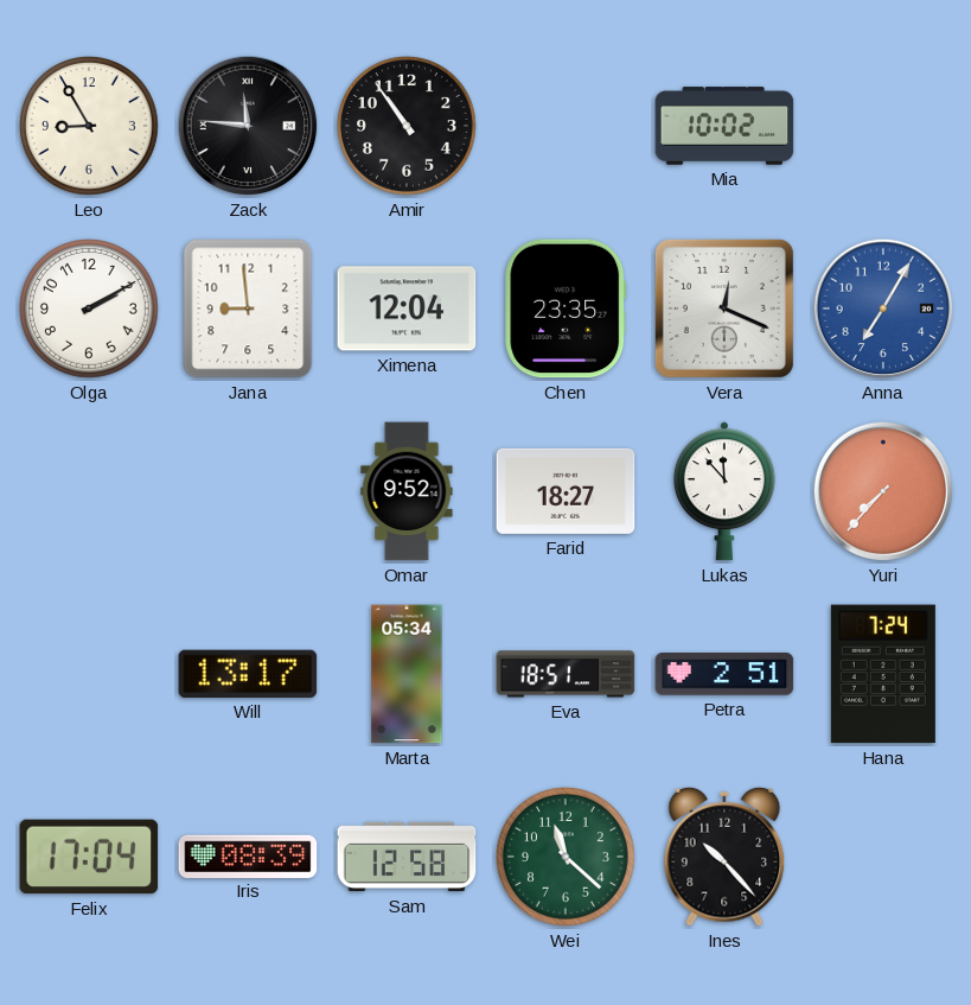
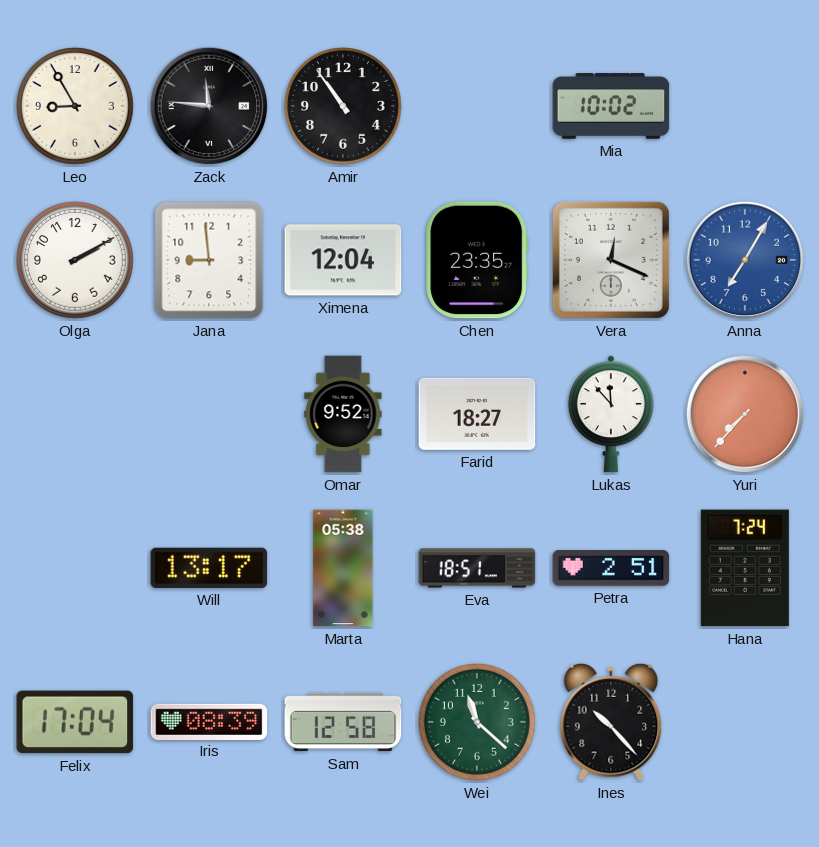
Marta: 05:34 -> 05:38
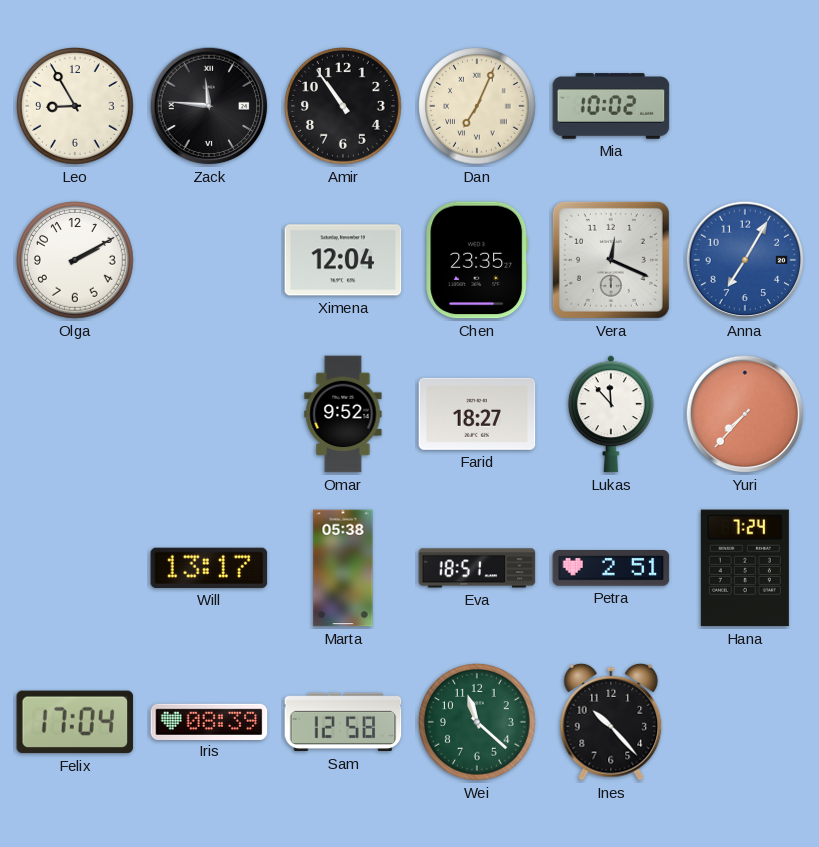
Dan: none -> 7:04
Jana: 8:59 -> none
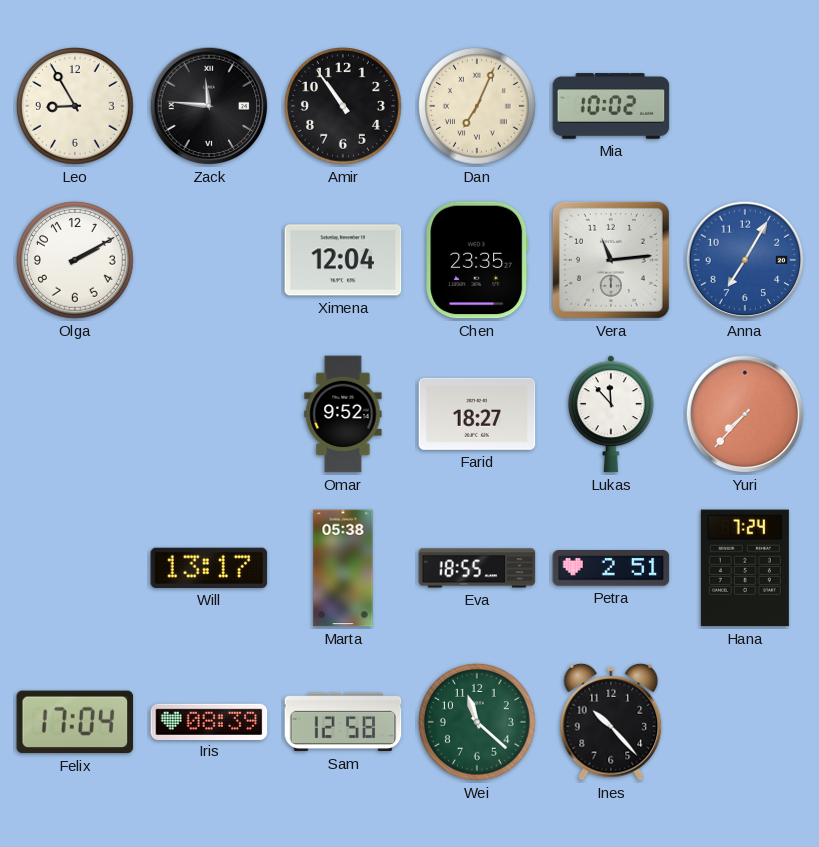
Vera: 12:19 -> 11:14
Eva: 18:51 -> 18:55
